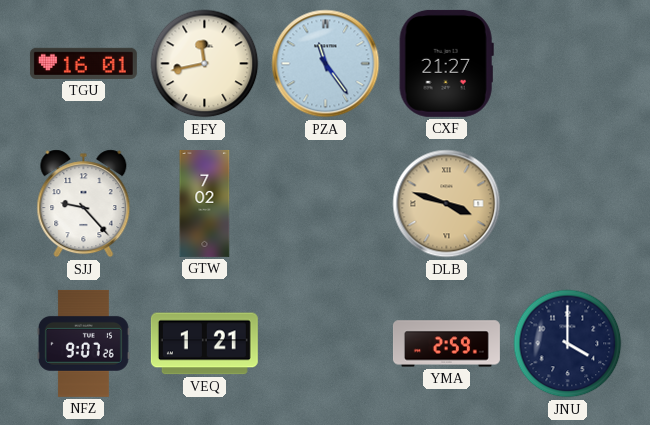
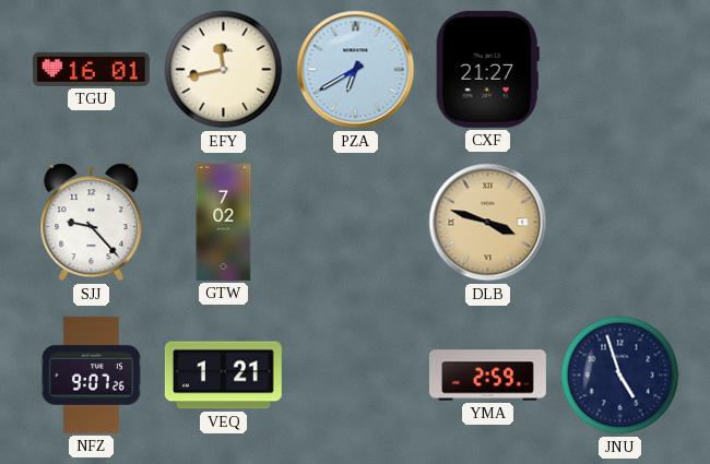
PZA: 11:24 -> 6:40
JNU: 4:00 -> 4:57
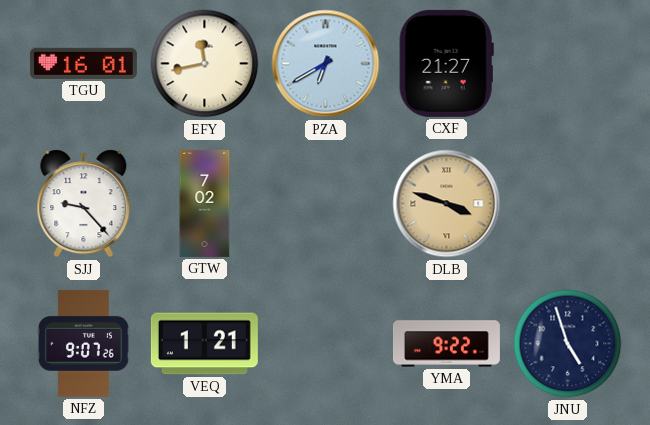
YMA: 2:59 -> 9:22
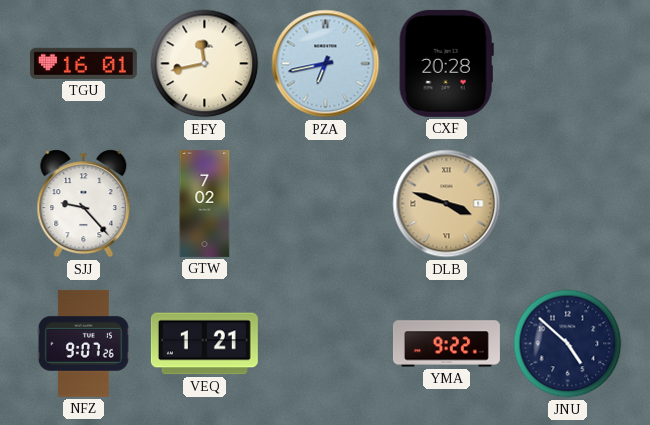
PZA: 6:40 -> 6:43
CXF: 21:27 -> 20:28
JNU: 4:57 -> 4:52
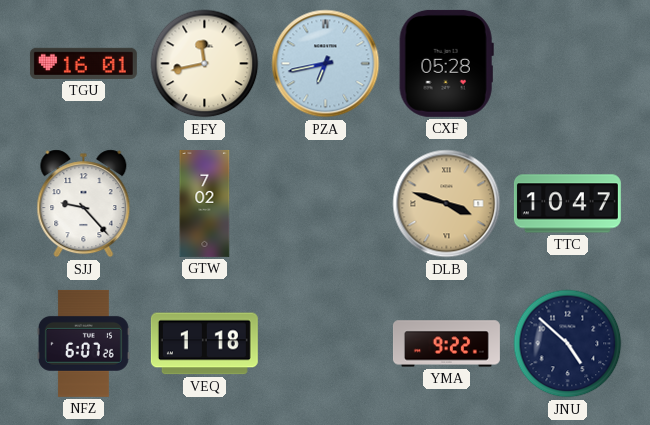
CXF: 20:28 -> 05:28
TTC: none -> 10:47
NFZ: 9:07 -> 6:07
VEQ: 1:21 -> 1:18
